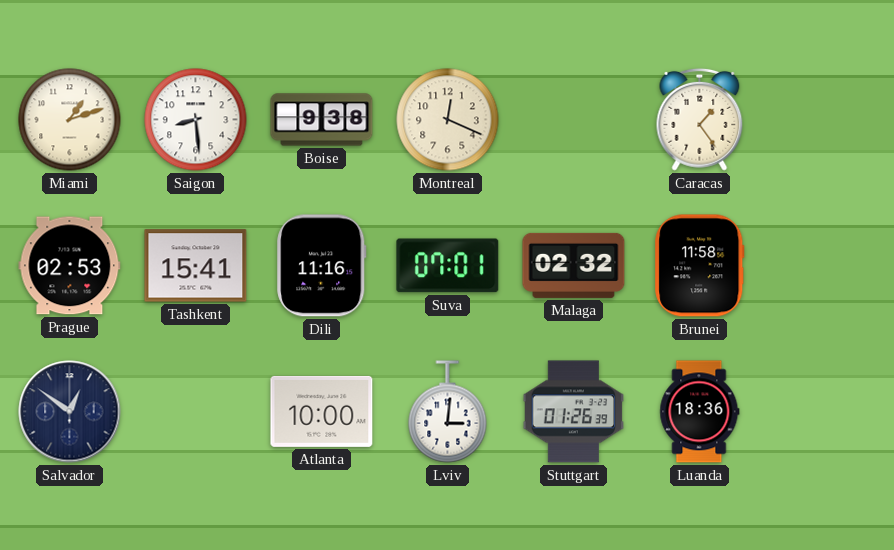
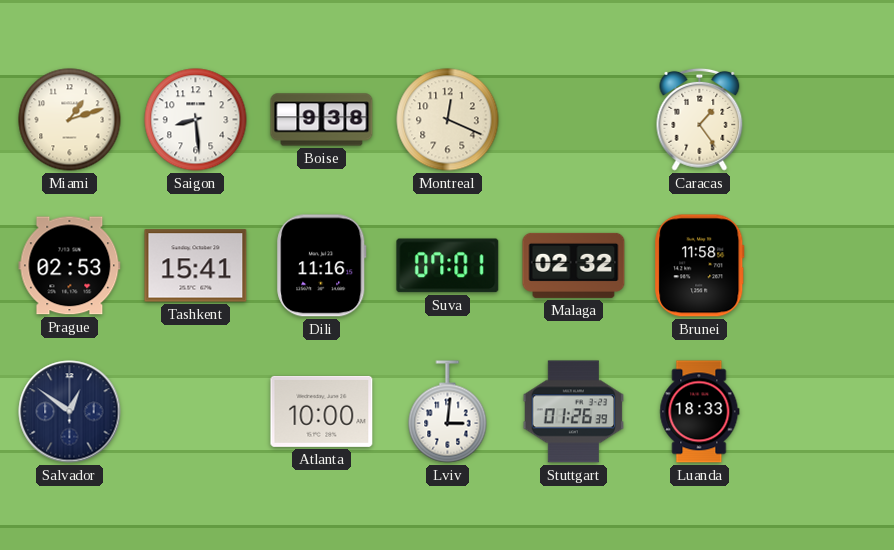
Luanda: 18:36 -> 18:33
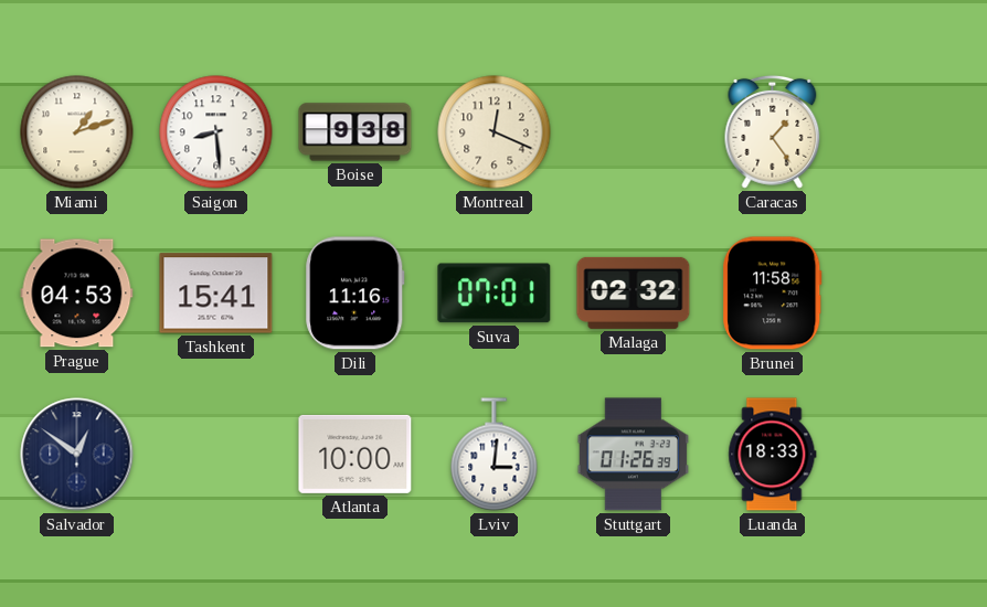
Prague: 02:53 -> 04:53
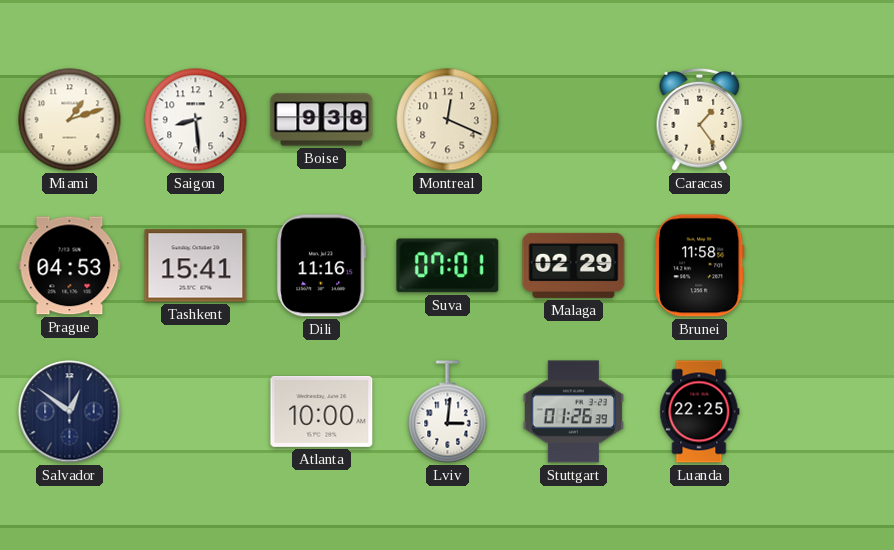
Malaga: 02:32 -> 02:29
Luanda: 18:33 -> 22:25
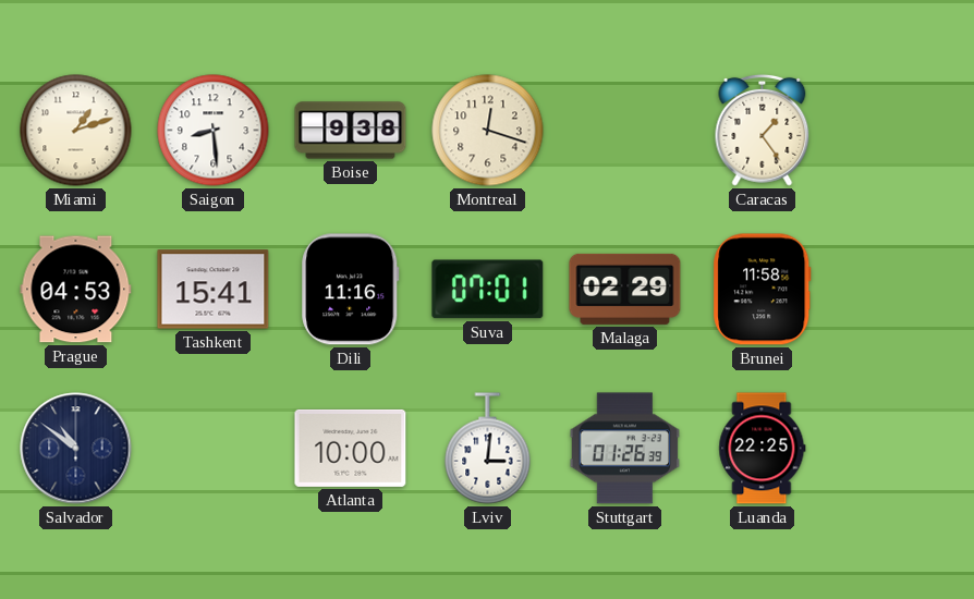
Montreal: 12:19 -> 12:18
Salvador: 12:51 -> 10:51
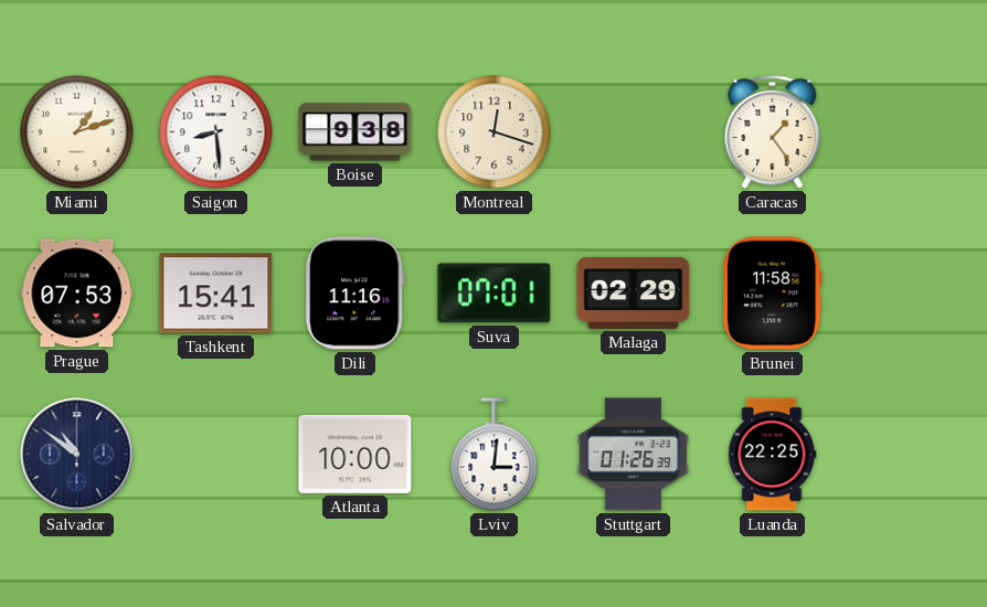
Prague: 04:53 -> 07:53
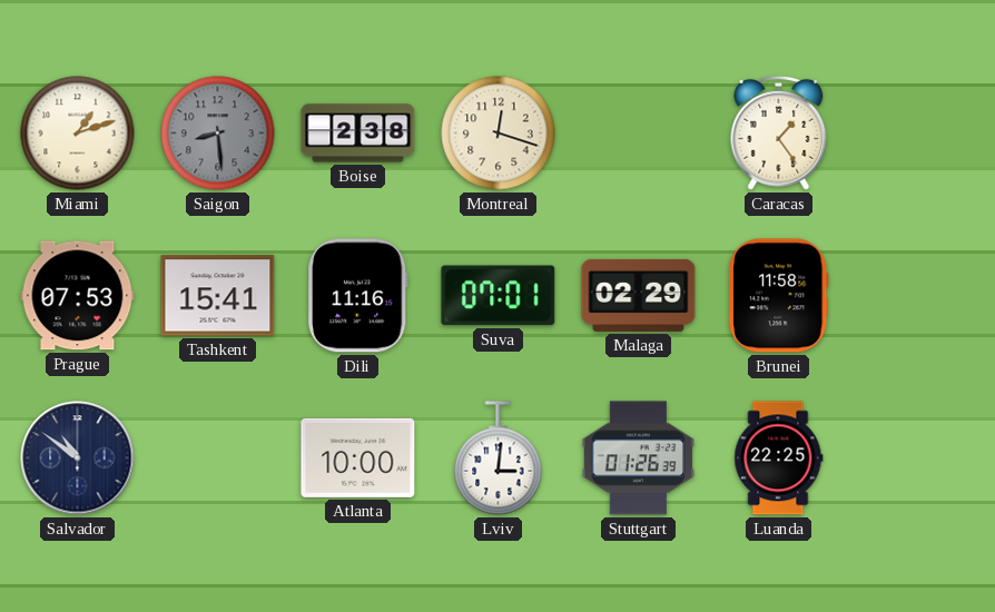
Saigon dial: white -> grey
Boise: 9:38 -> 2:38
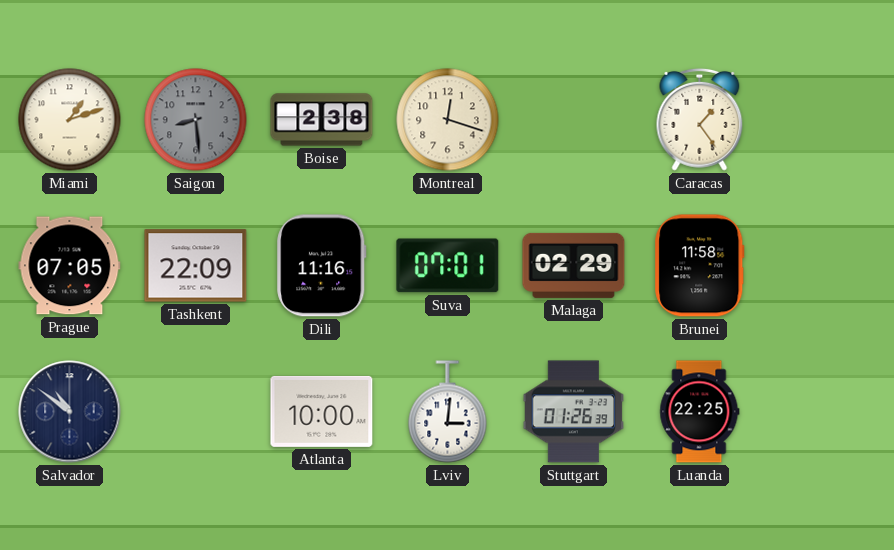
Prague: 07:53 -> 07:05
Tashkent: 15:41 -> 22:09
